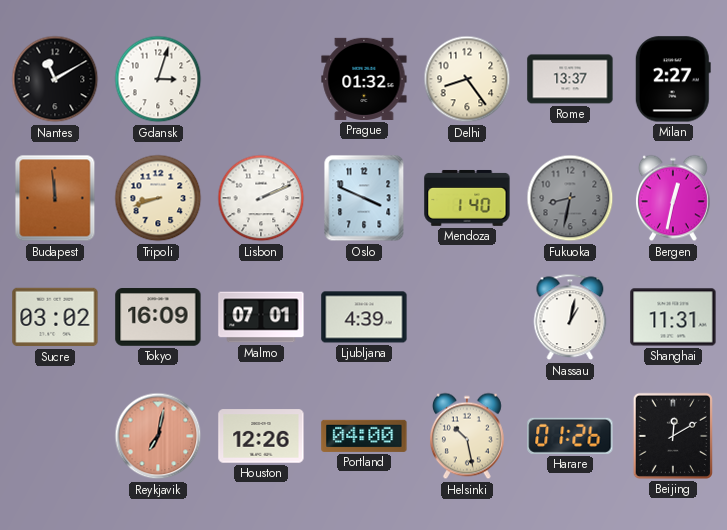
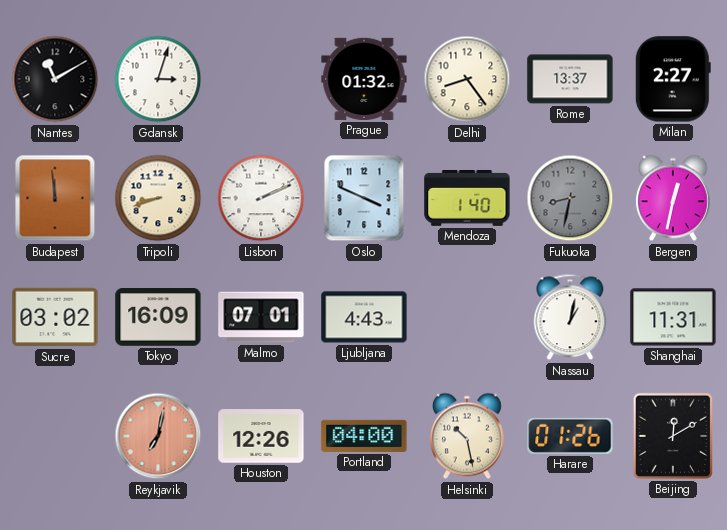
Ljubljana: 4:39 -> 4:43
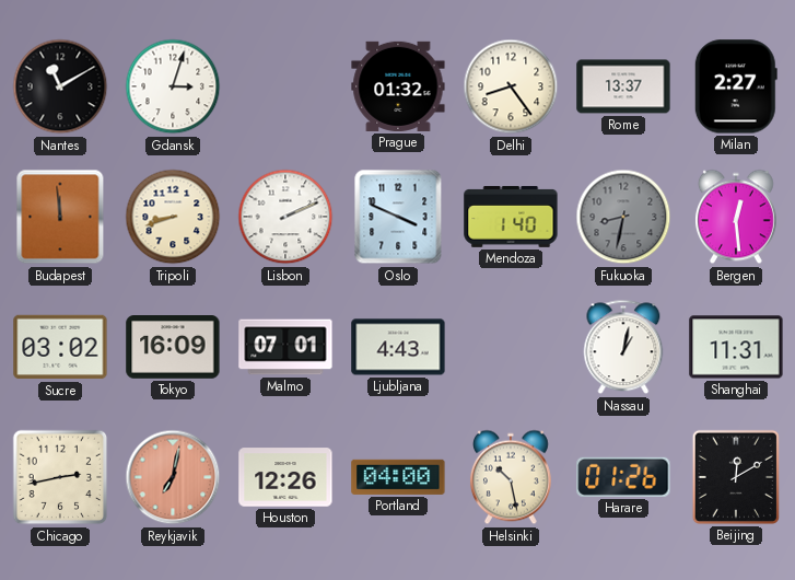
Bergen: 12:32 -> 12:29
Chicago: none -> 2:43
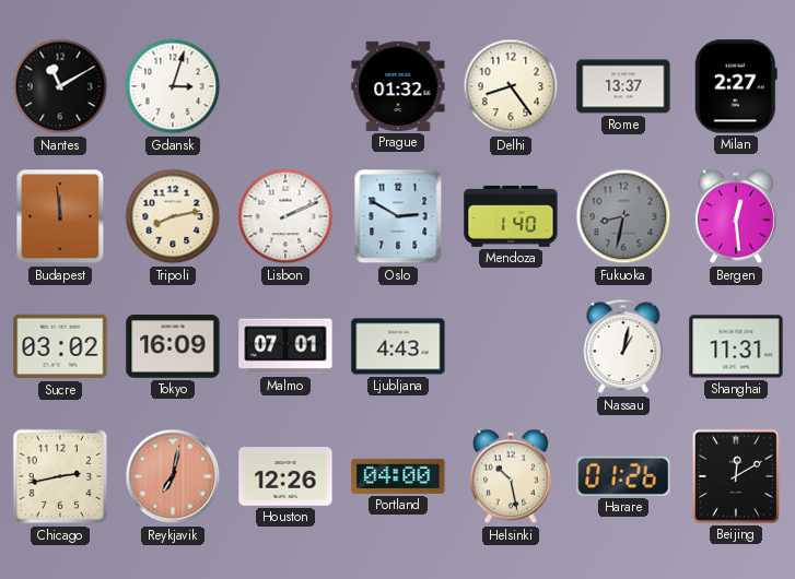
Tripoli: 8:42 -> 8:13
Oslo: 3:49 -> 2:50
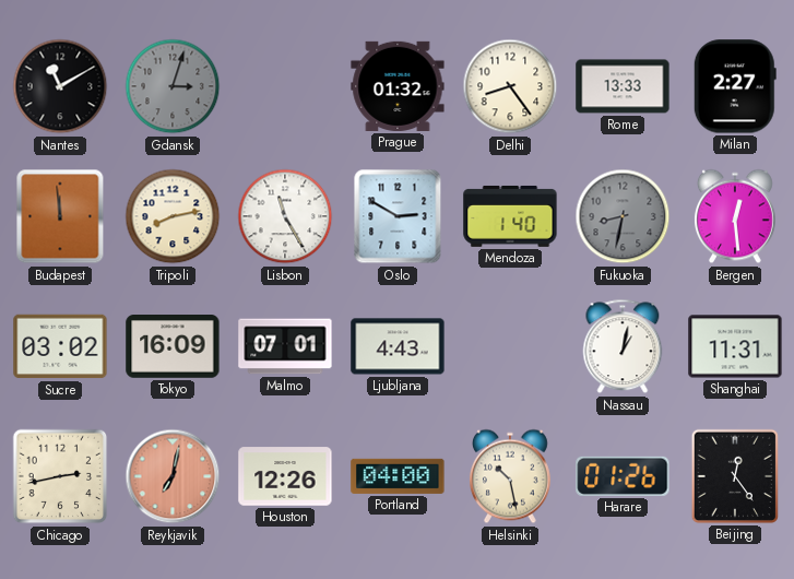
Gdansk dial: white -> grey
Rome: 13:37 -> 13:33
Lisbon: 2:11 -> 11:25
Beijing: 12:10 -> 12:24
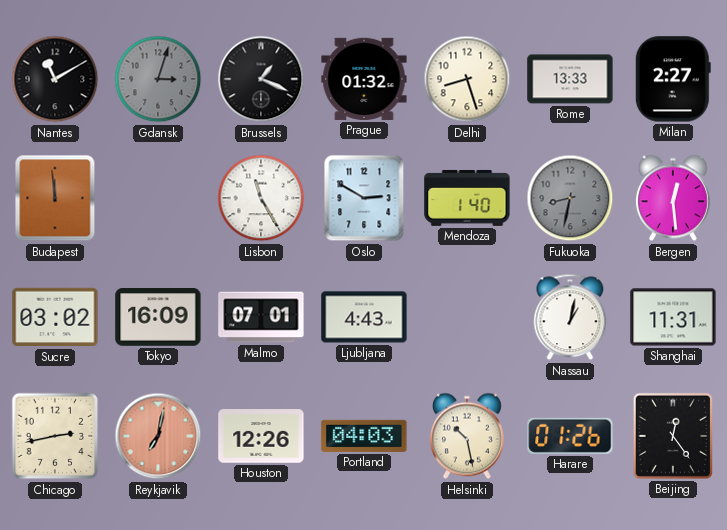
Brussels: none -> 1:19
Delhi: 8:24 -> 8:27
Tripoli: 8:13 -> none
Portland: 04:00 -> 04:03
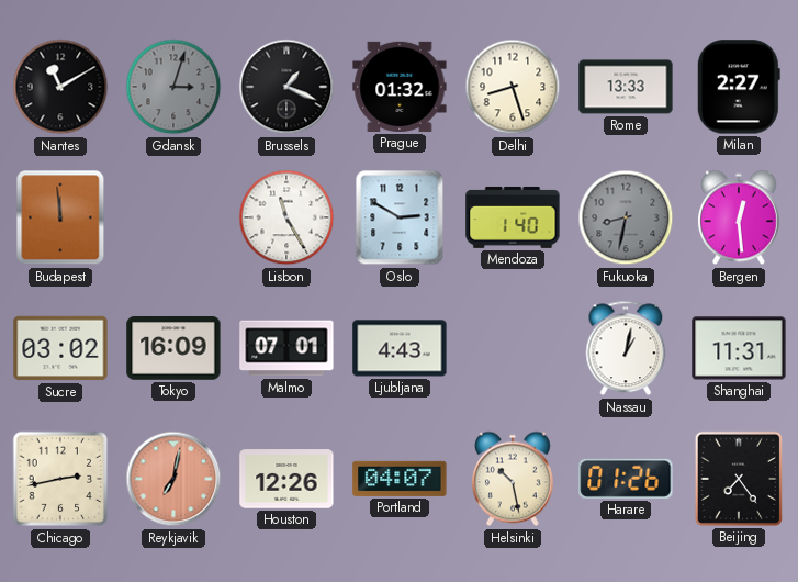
Portland: 04:03 -> 04:07
Beijing: 12:24 -> 7:24
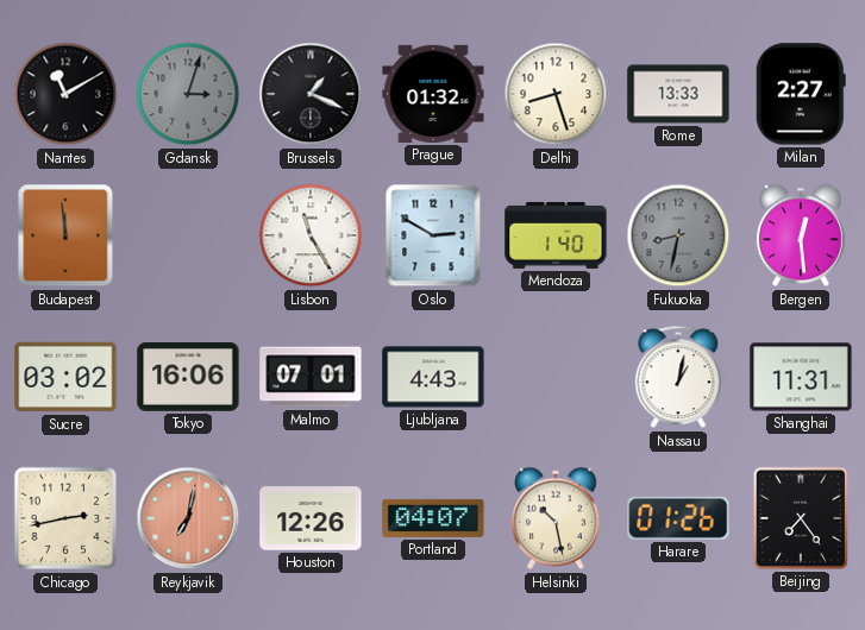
Tokyo: 16:09 -> 16:06
